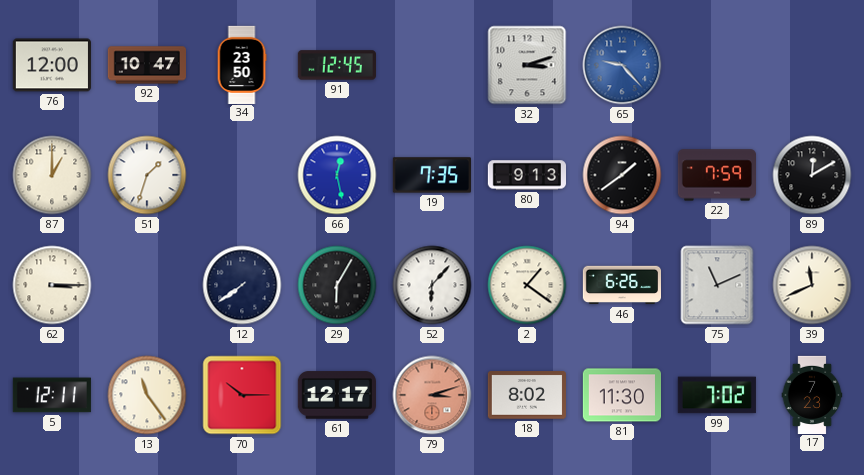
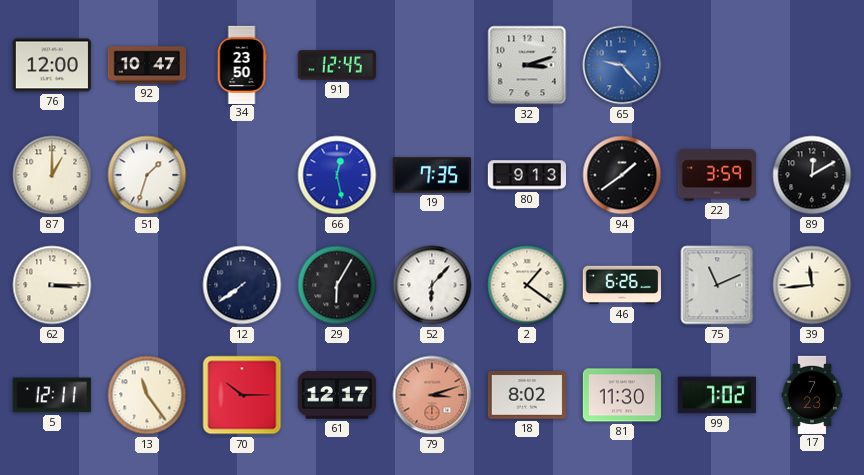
22: 7:59 -> 3:59
39: 11:41 -> 11:44
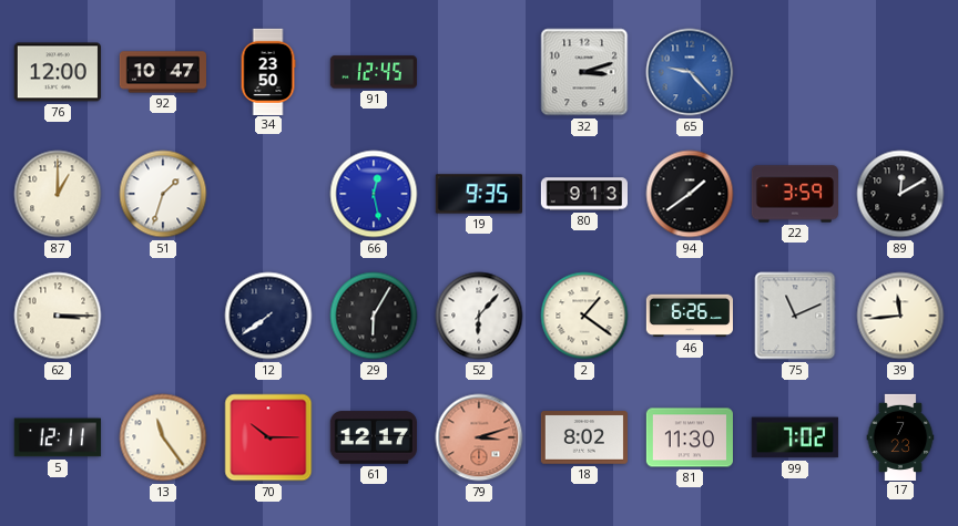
19: 7:35 -> 9:35
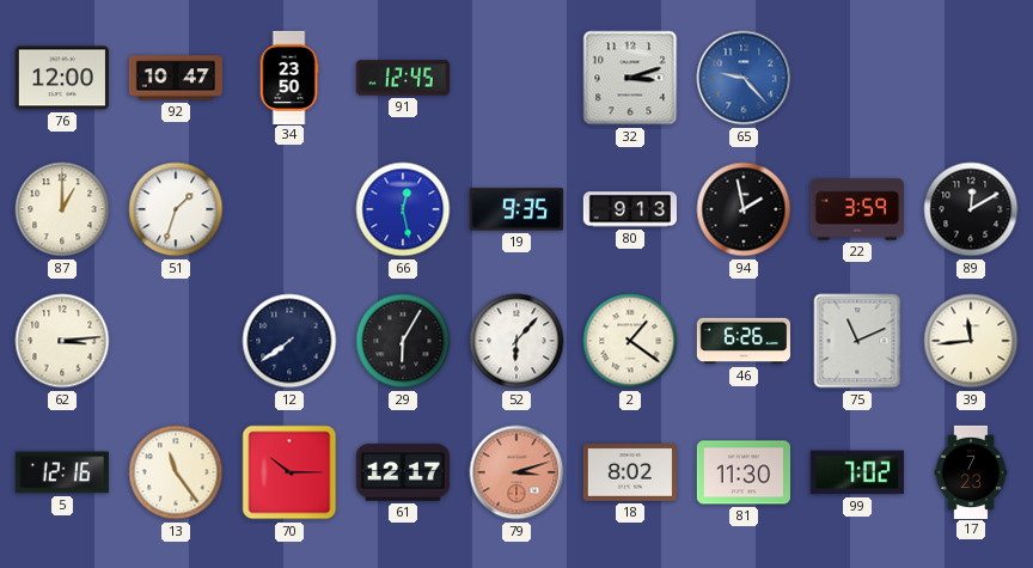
94: 1:39 -> 1:58
62: 3:15 -> 3:14
5: 12:11 -> 12:16
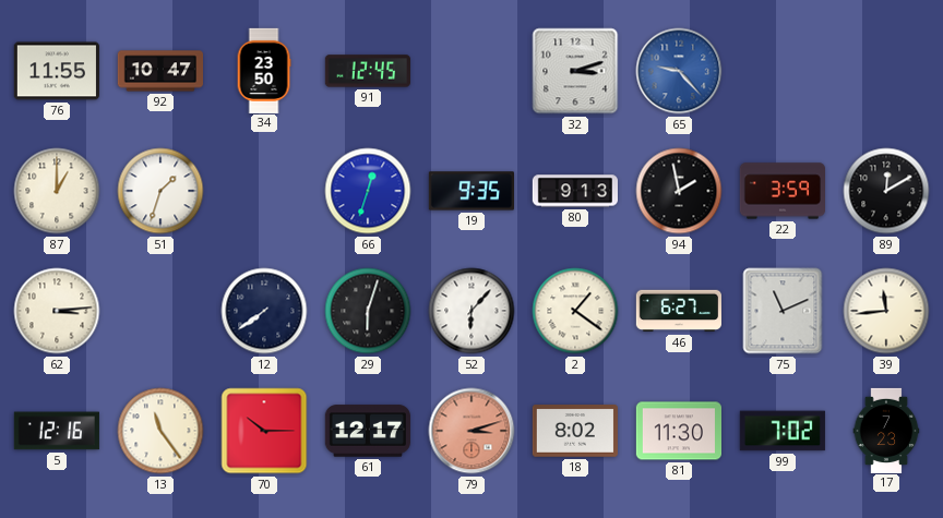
76: 12:00 -> 11:55
66: 12:28 -> 12:33
29: 6:05 -> 6:03
46: 6:26 -> 6:27
